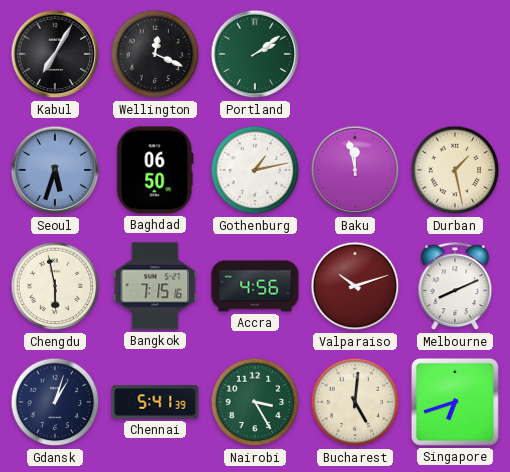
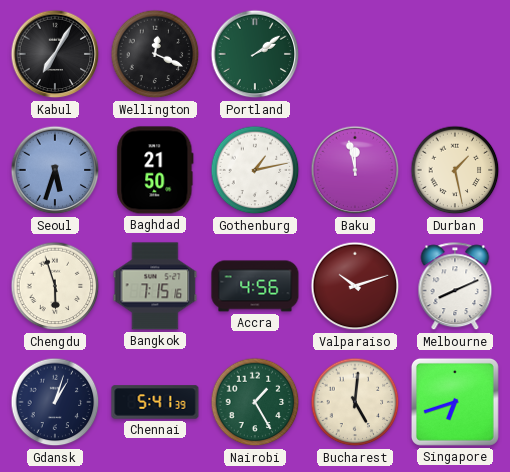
Baghdad: 06:50 -> 21:50
Chengdu: 5:58 -> 5:57
Nairobi: 3:25 -> 1:25
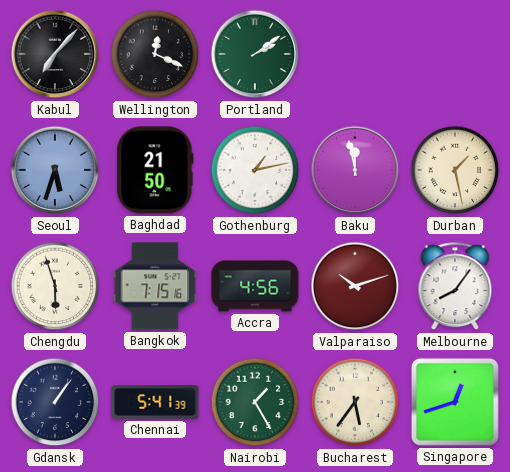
Kabul: 7:05 -> 7:07
Melbourne: 8:11 -> 8:06
Gdansk: 1:03 -> 1:06
Bucharest: 5:01 -> 5:36
Singapore: 6:42 -> 12:42
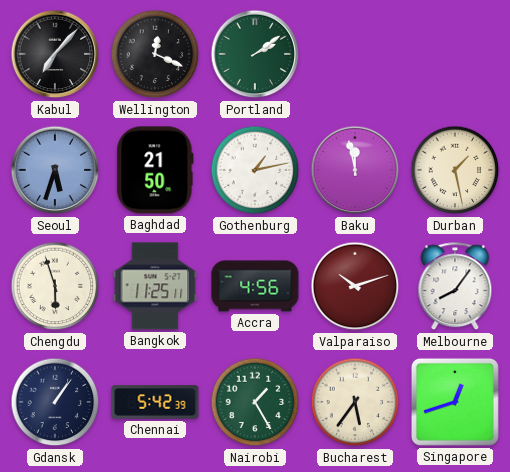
Bangkok: 7:15 -> 11:25
Chennai: 5:41 -> 5:42
